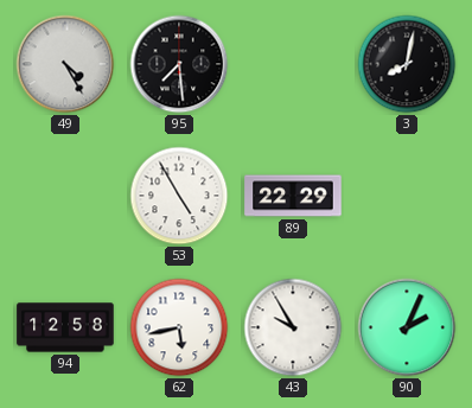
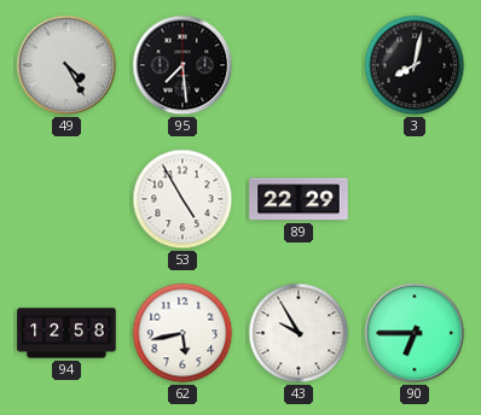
90: 2:04 -> 6:45
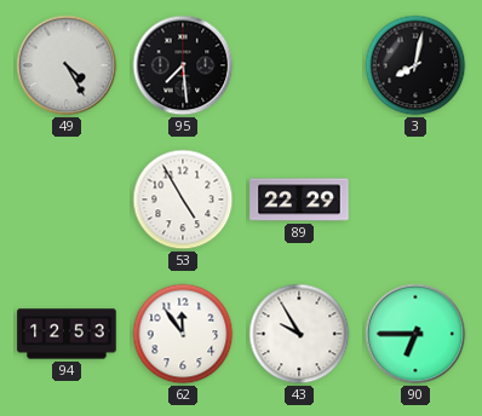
94: 12:58 -> 12:53
62: 5:43 -> 11:54
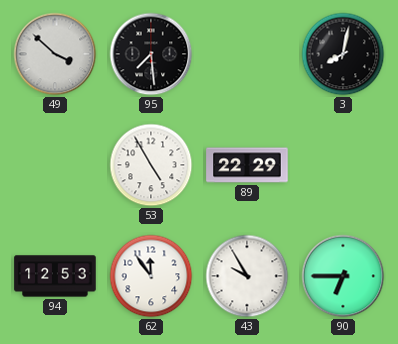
49: 4:25 -> 3:52
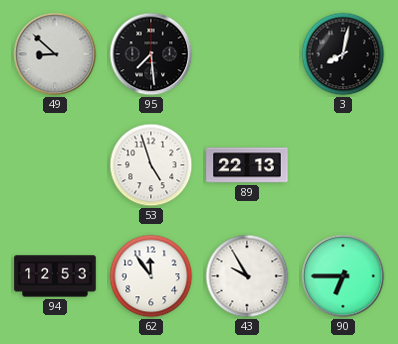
49: 3:52 -> 8:52
53: 4:55 -> 4:57
89: 22:29 -> 22:13
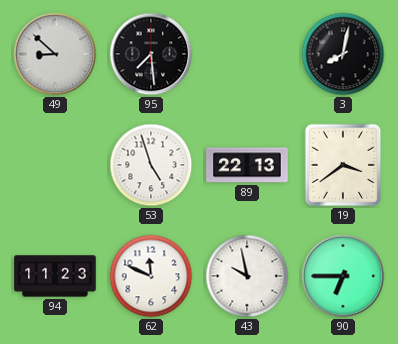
19: none -> 3:39
94: 12:53 -> 11:23
62: 11:54 -> 11:49
43: 9:55 -> 9:58
